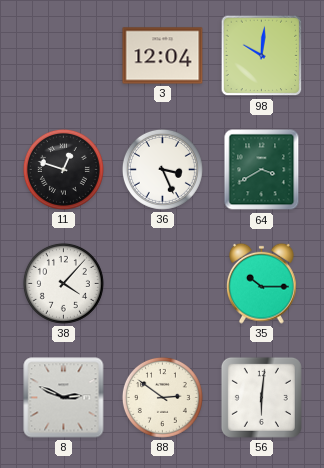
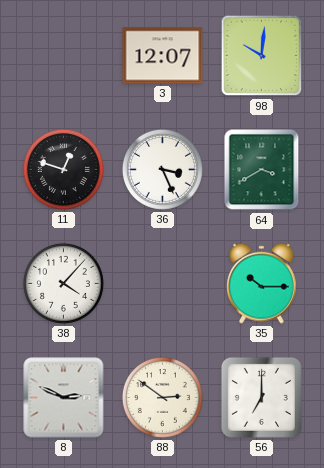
3: 12:04 -> 12:07
56: 6:01 -> 7:00
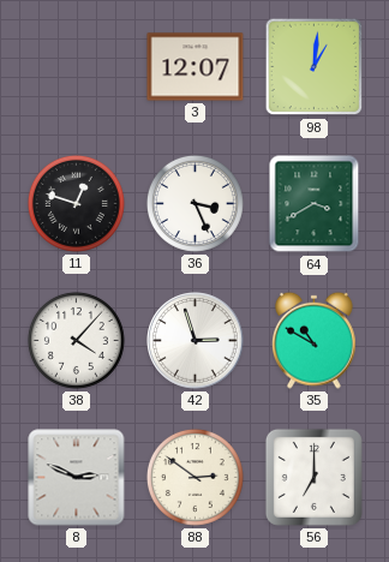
98: 10:01 -> 1:01
42: none -> 2:57
35: 10:15 -> 10:50
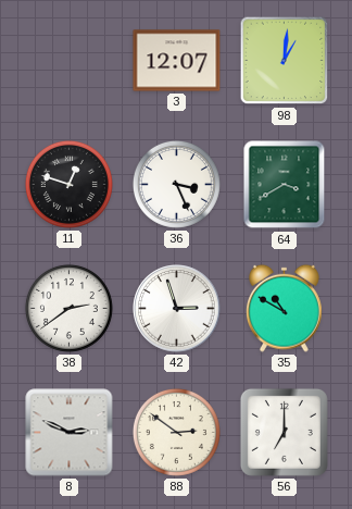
38: 4:07 -> 2:39
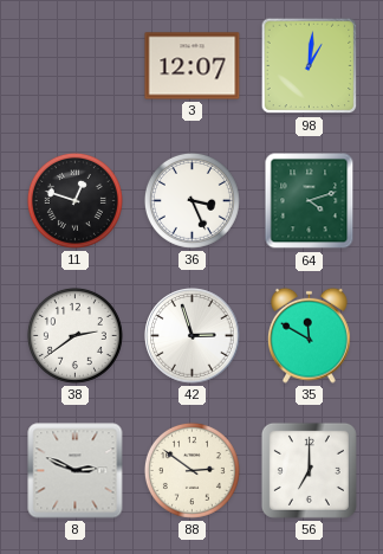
64: 3:40 -> 4:12
35: 10:50 -> 11:50
